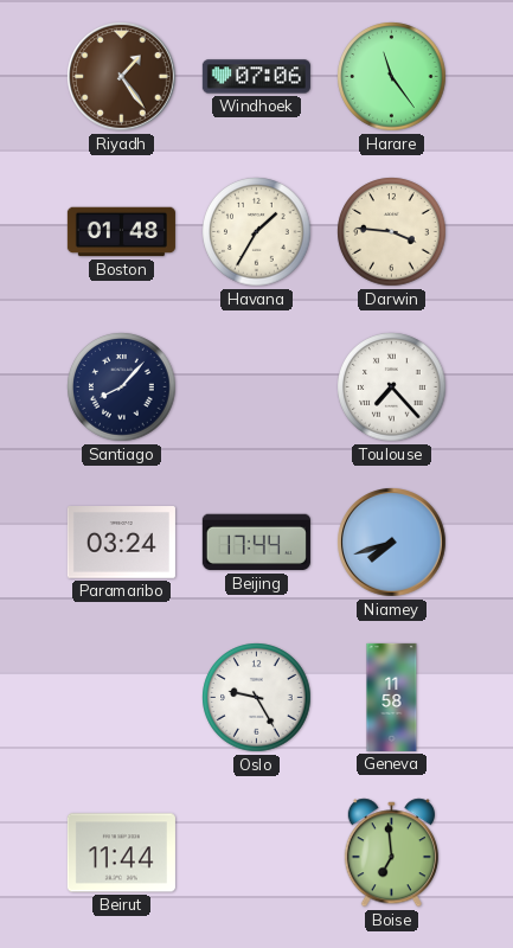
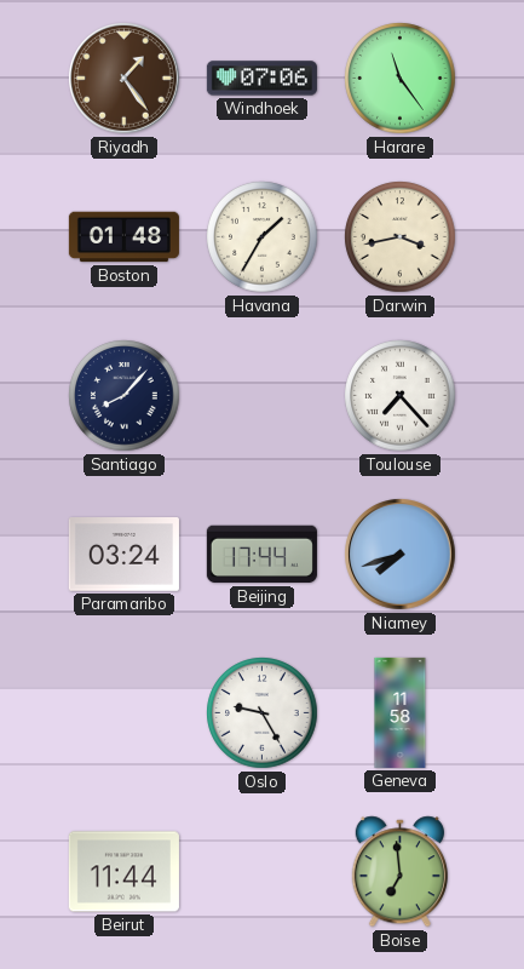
Darwin: 3:46 -> 3:43
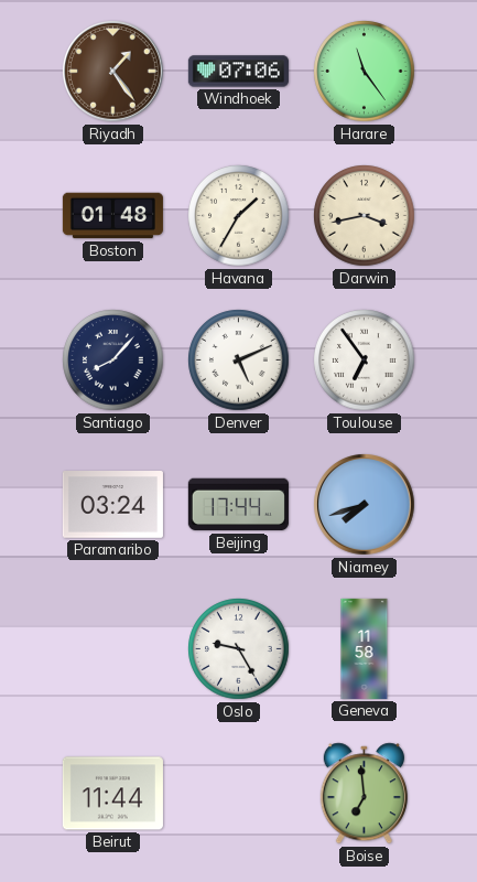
Denver: none -> 5:11
Toulouse: 7:23 -> 6:54
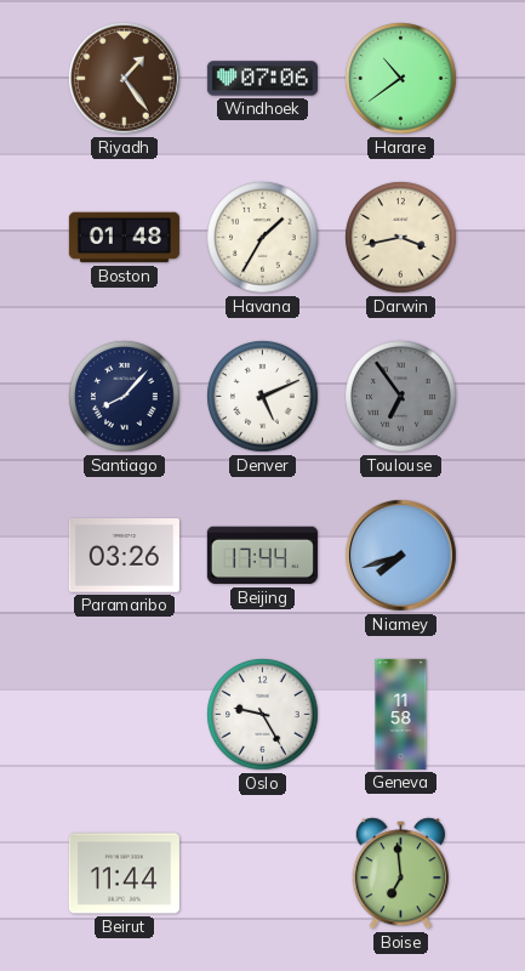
Harare: 11:24 -> 10:39
Toulouse dial: white -> grey
Paramaribo: 03:24 -> 03:26
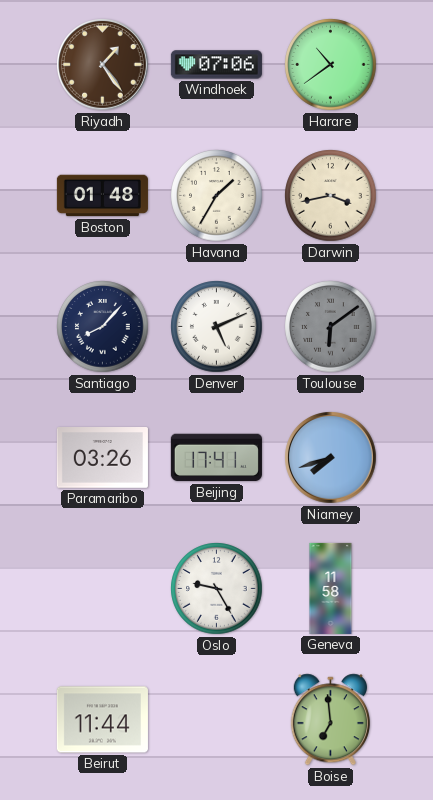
Toulouse: 6:54 -> 6:09
Beijing: 17:44 -> 17:41
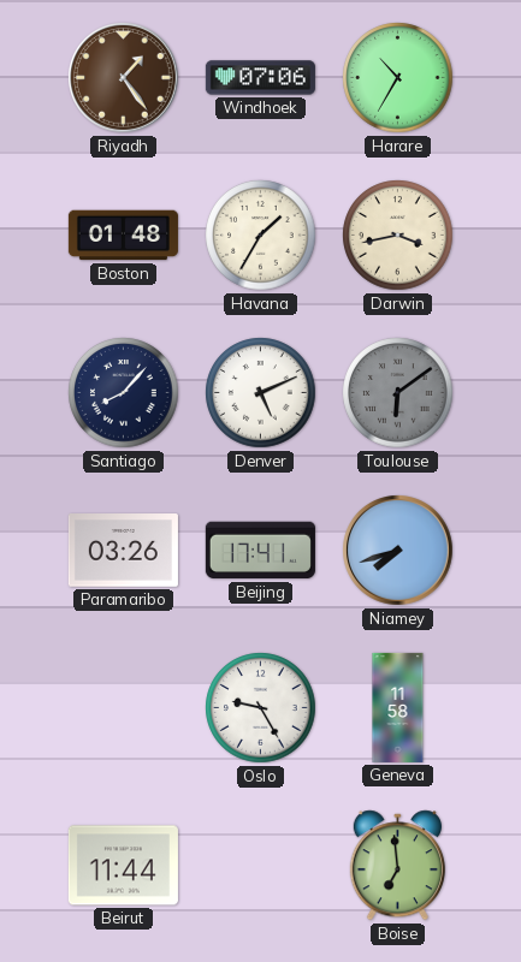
Harare: 10:39 -> 10:35
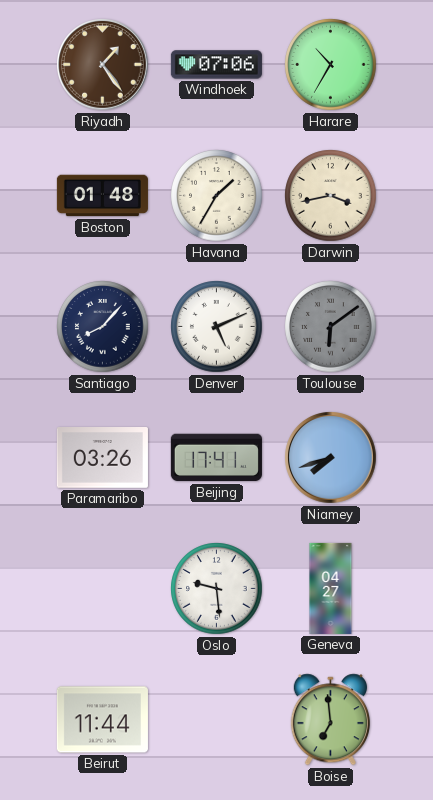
Oslo: 9:25 -> 9:29
Geneva: 11:58 -> 04:27
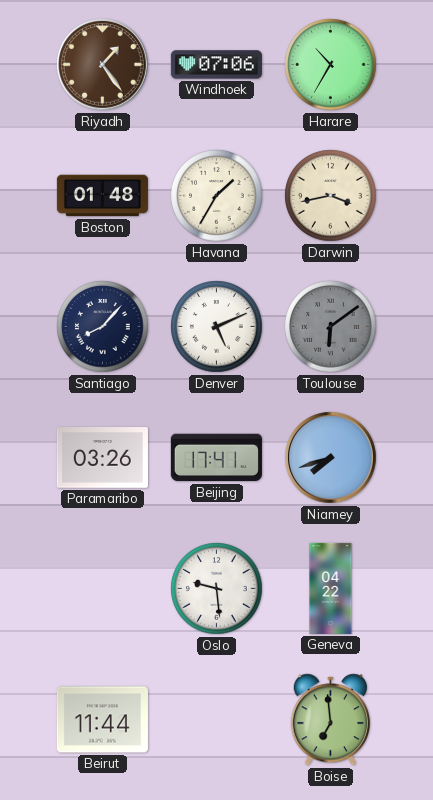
Geneva: 04:27 -> 04:22
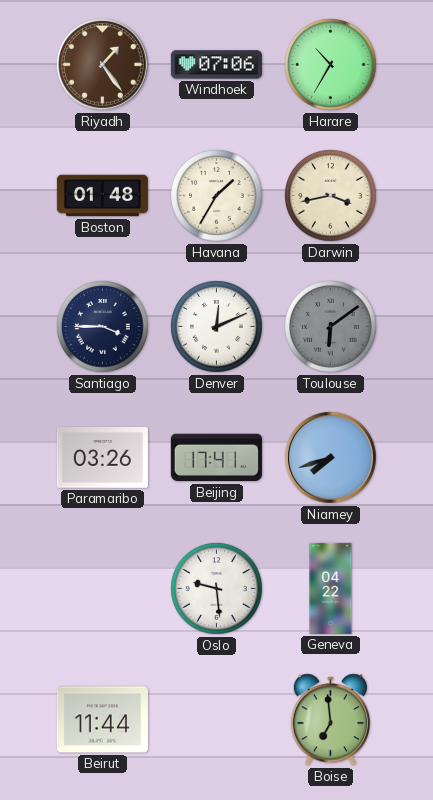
Santiago: 8:07 -> 3:45
Denver: 5:11 -> 12:11
